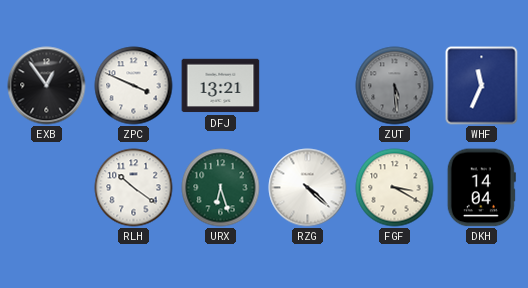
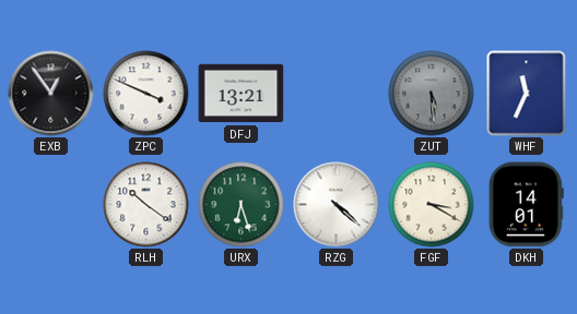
DKH: 14:04 -> 14:01
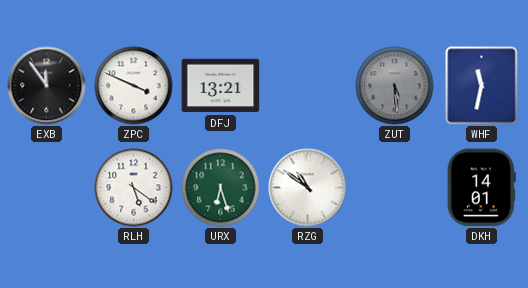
EXB: 12:54 -> 11:54
WHF: 11:34 -> 11:32
RLH: 10:21 -> 5:21
RZG: 4:22 -> 10:51
FGF: 3:20 -> none
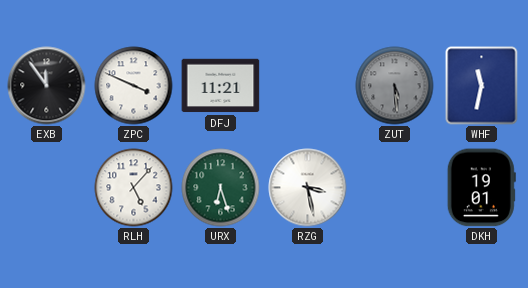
DFJ: 13:21 -> 11:21
RLH: 5:21 -> 5:07
RZG: 10:51 -> 3:28
DKH: 14:01 -> 19:01
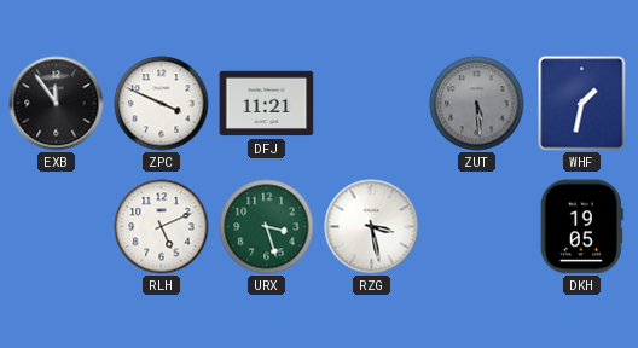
WHF: 11:32 -> 1:32
RLH: 5:07 -> 5:11
URX: 6:27 -> 3:27
DKH: 19:01 -> 19:05
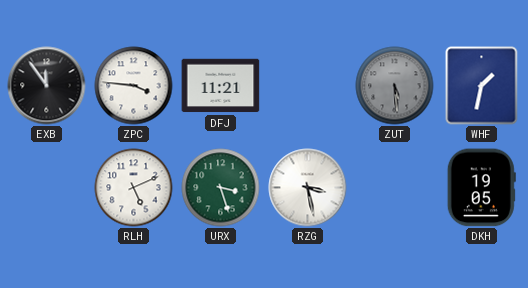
ZPC: 3:49 -> 3:46
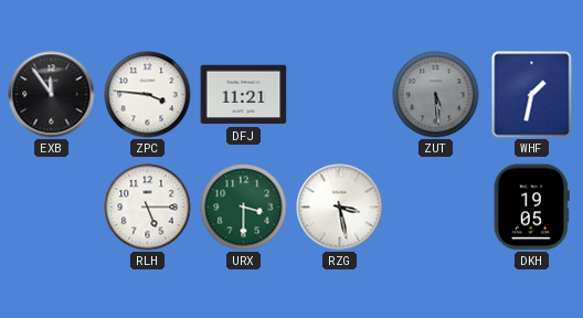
RLH: 5:11 -> 5:15
URX: 3:27 -> 3:30
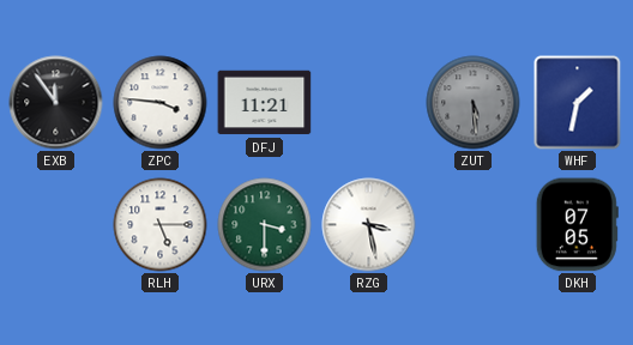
DKH: 19:05 -> 07:05
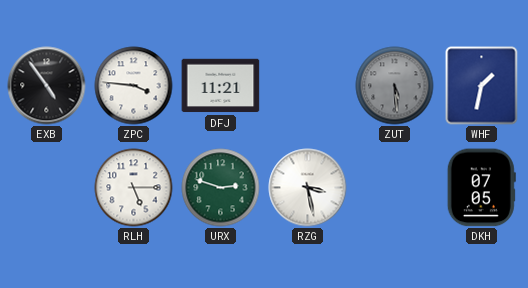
EXB: 11:54 -> 4:54
URX: 3:30 -> 2:48
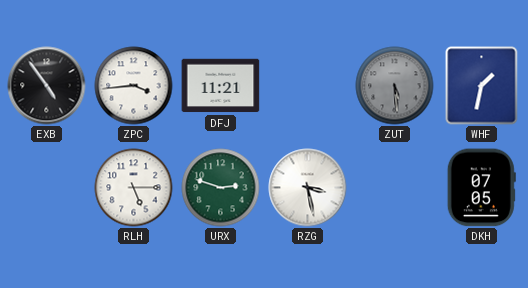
ZPC: 3:46 -> 3:44
